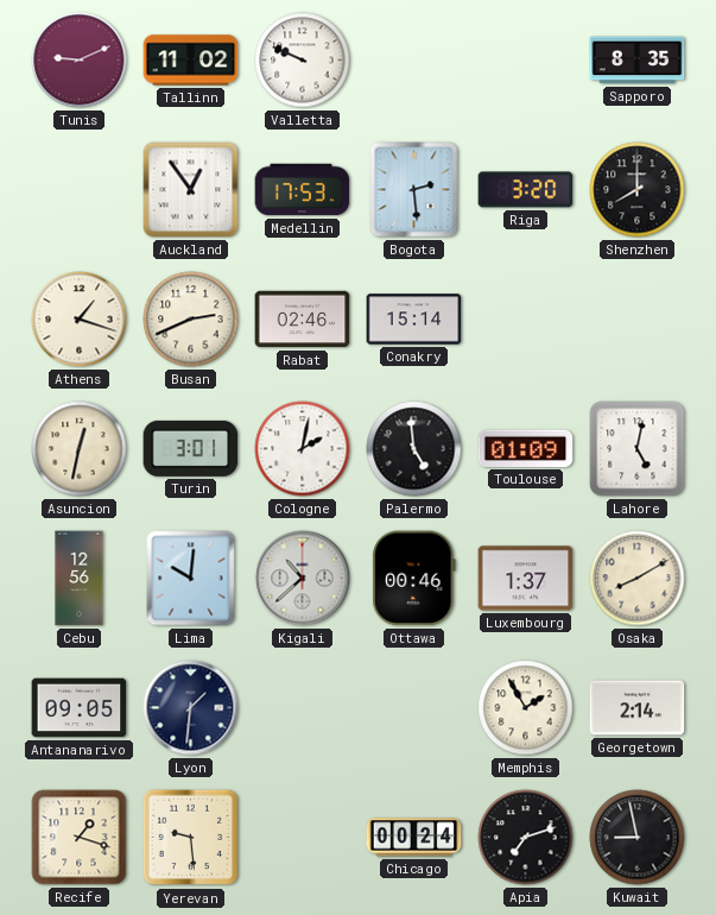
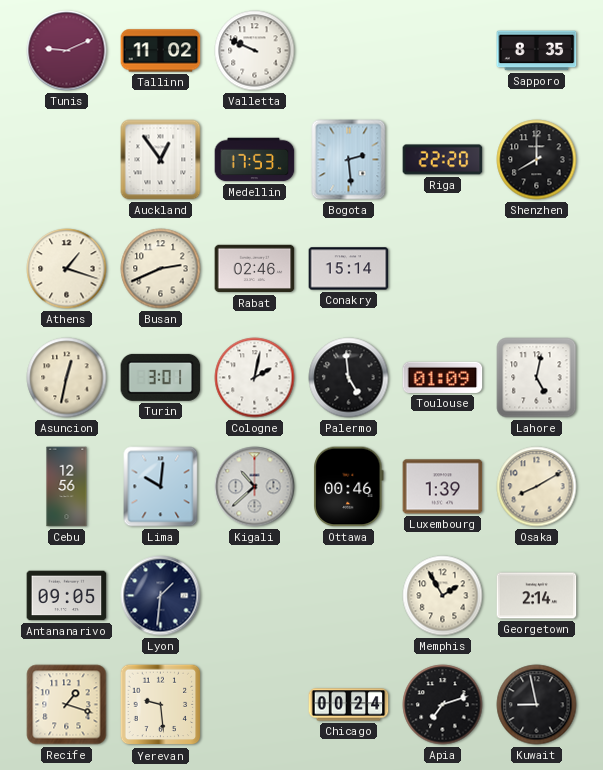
Riga: 3:20 -> 22:20
Luxembourg: 1:37 -> 1:39
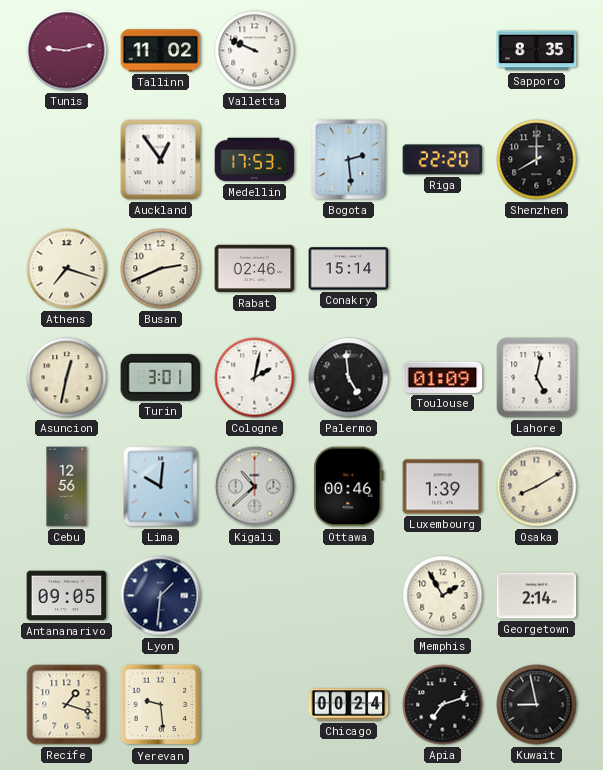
Tunis: 9:11 -> 9:13
Athens: 1:18 -> 7:18
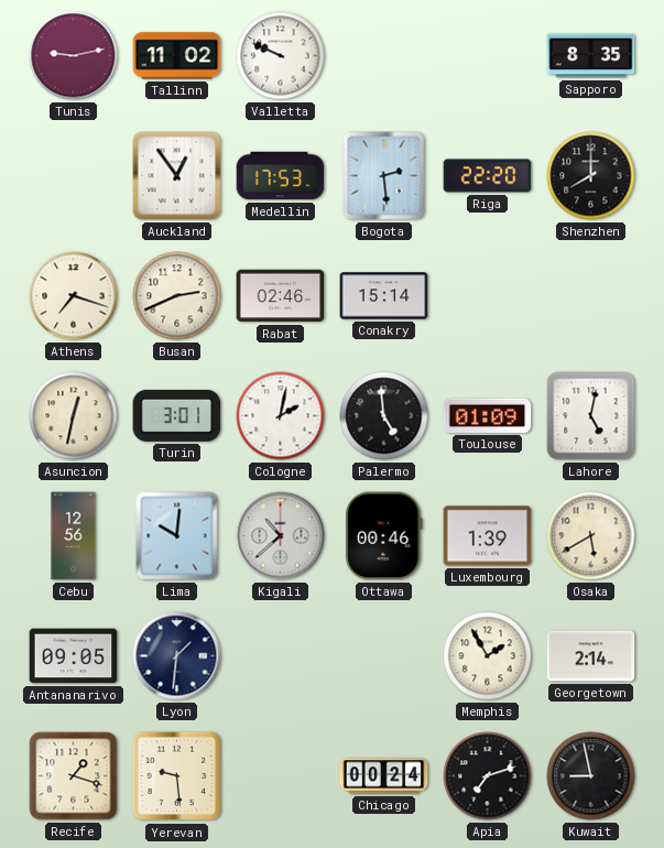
Osaka: 8:10 -> 5:40
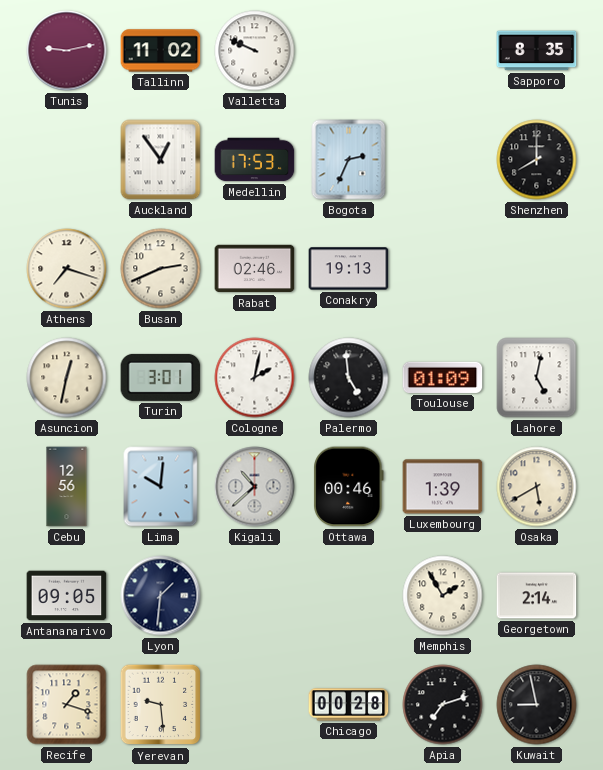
Bogota: 2:29 -> 2:34
Riga: 22:20 -> none
Conakry: 15:14 -> 19:13
Chicago: 00:24 -> 00:28
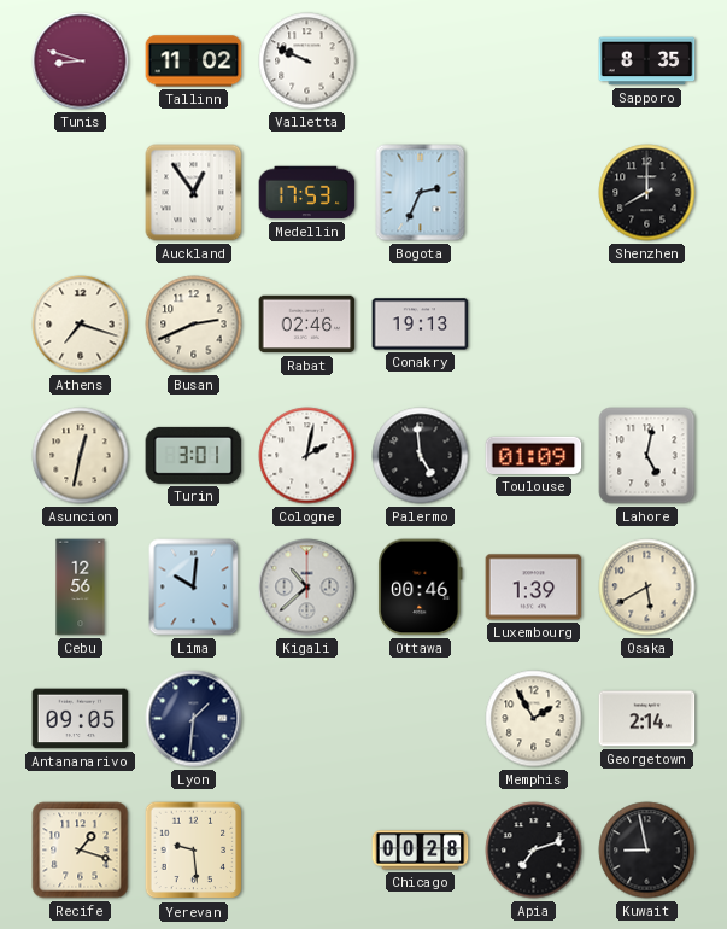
Tunis: 9:13 -> 8:48
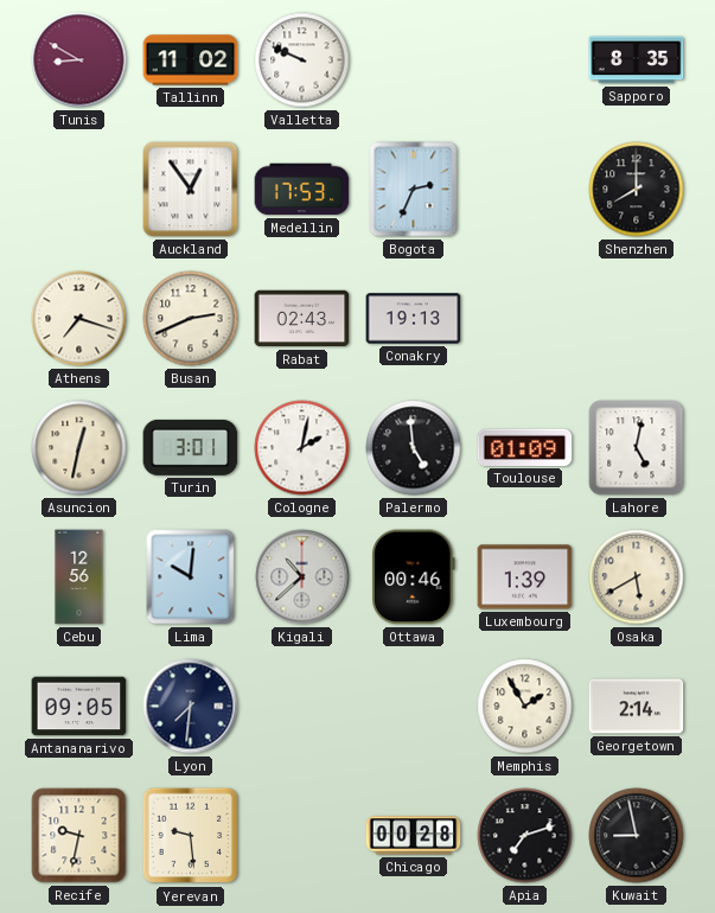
Tunis: 8:48 -> 8:50
Rabat: 02:46 -> 02:43
Lyon: 1:31 -> 7:31
Recife: 1:18 -> 9:32
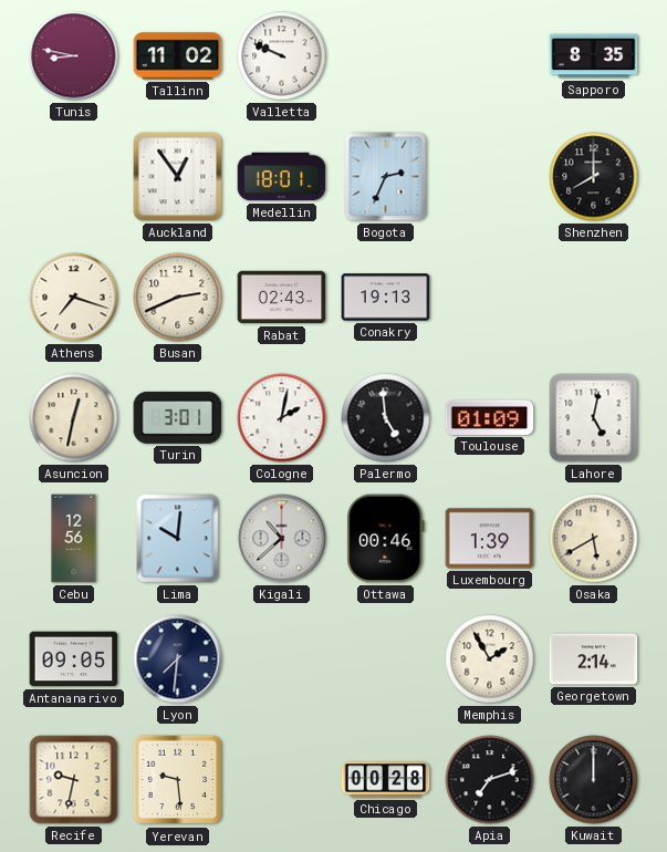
Tunis: 8:50 -> 8:47
Medellin: 17:53 -> 18:01
Kuwait: 8:58 -> 12:00
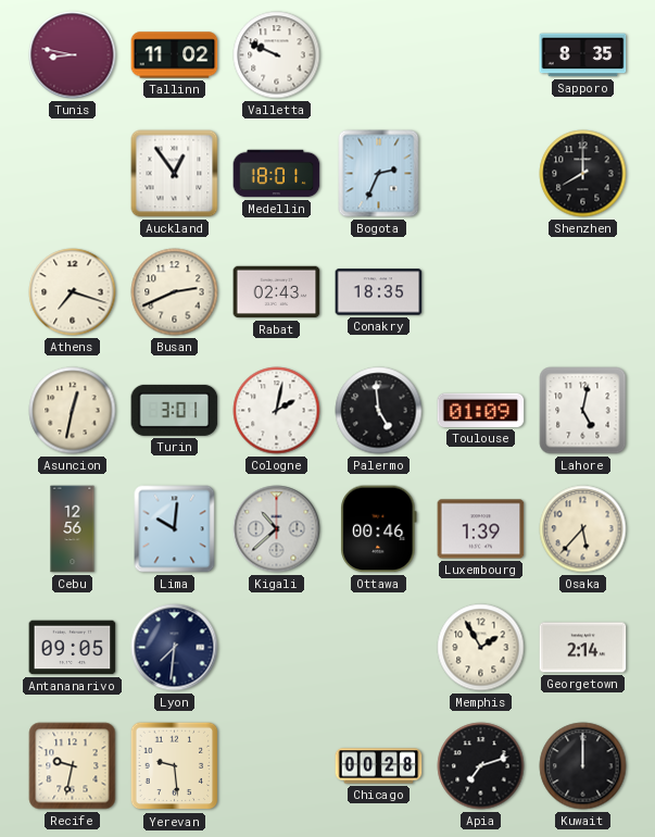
Conakry: 19:13 -> 18:35
Osaka: 5:40 -> 5:37
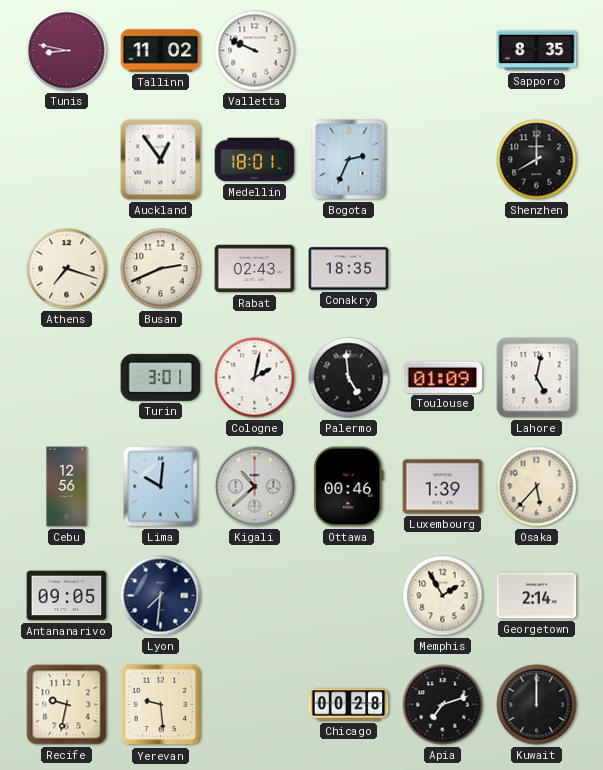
Asuncion: 12:32 -> none
